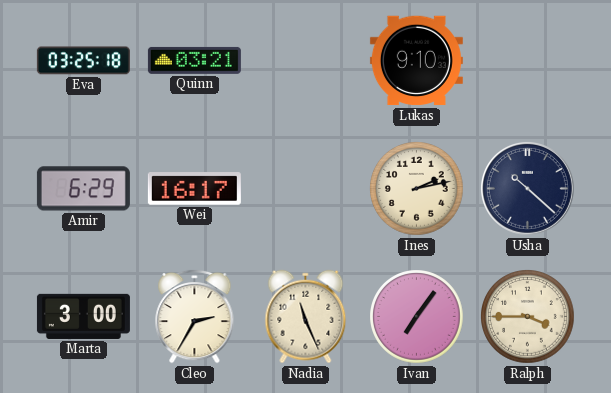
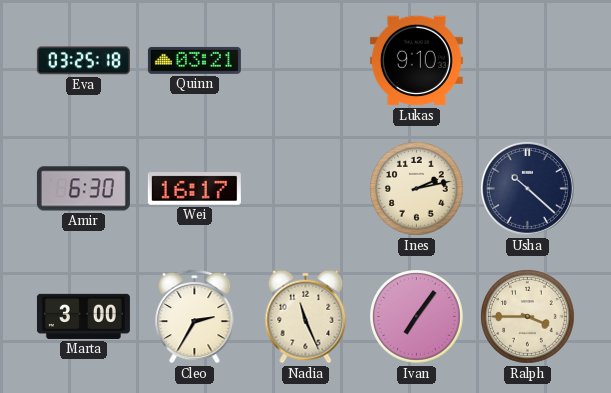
Amir: 6:29 -> 6:30
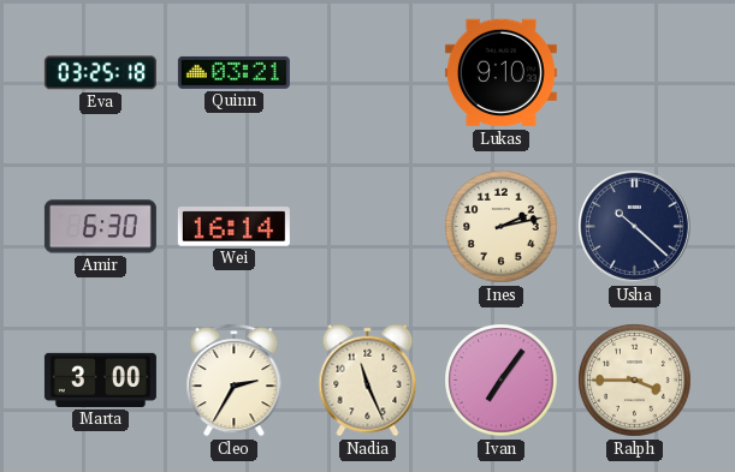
Wei: 16:17 -> 16:14
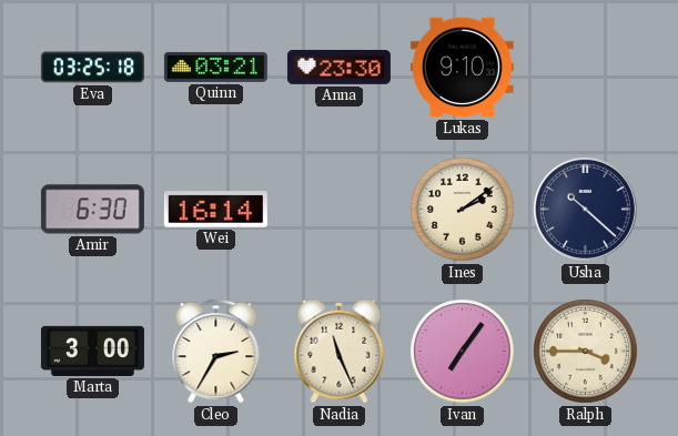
Anna: none -> 23:30
Ines: 2:13 -> 2:09
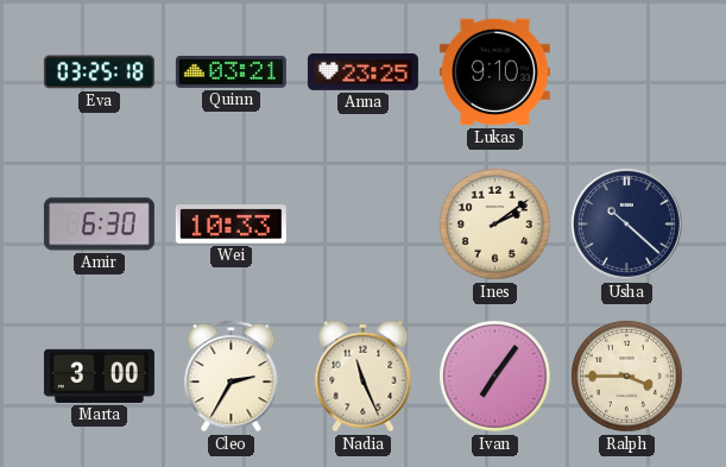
Anna: 23:30 -> 23:25
Wei: 16:14 -> 10:33
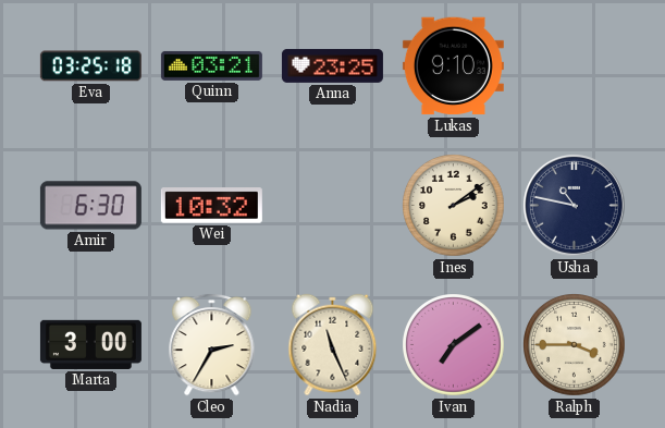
Wei: 10:33 -> 10:32
Usha: 10:22 -> 10:47
Ivan: 7:06 -> 7:09
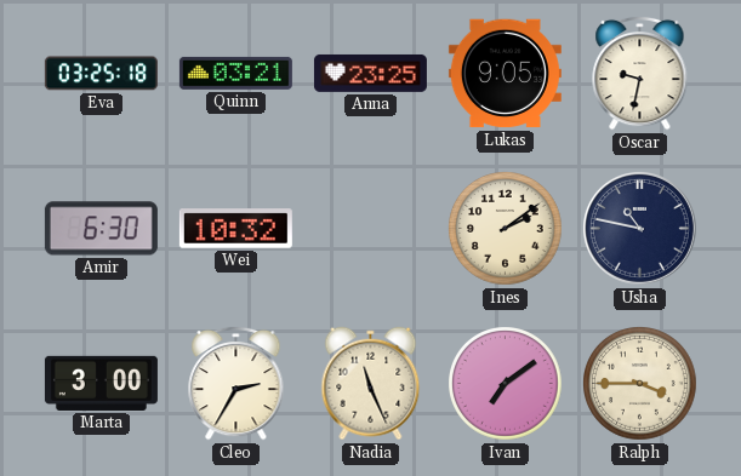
Lukas: 9:10 -> 9:05
Oscar: none -> 9:32
